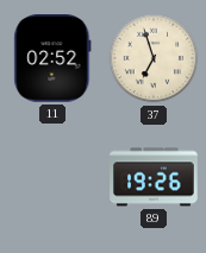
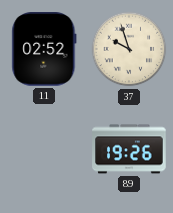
37: 6:57 -> 9:57
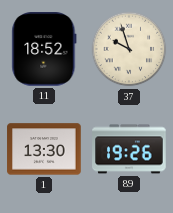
11: 02:52 -> 18:52
1: none -> 13:30
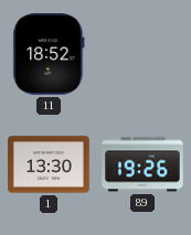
37: 9:57 -> none
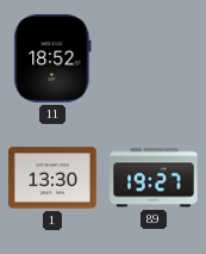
89: 19:26 -> 19:27
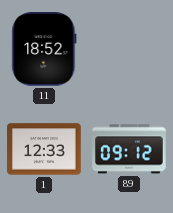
1: 13:30 -> 12:33
89: 19:27 -> 09:12
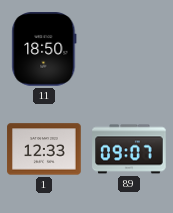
11: 18:52 -> 18:50
89: 09:12 -> 09:07
